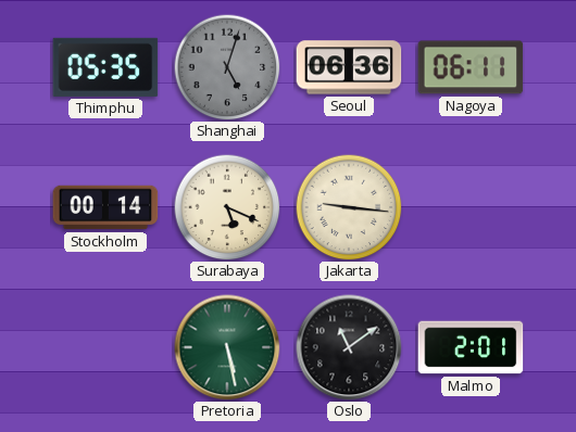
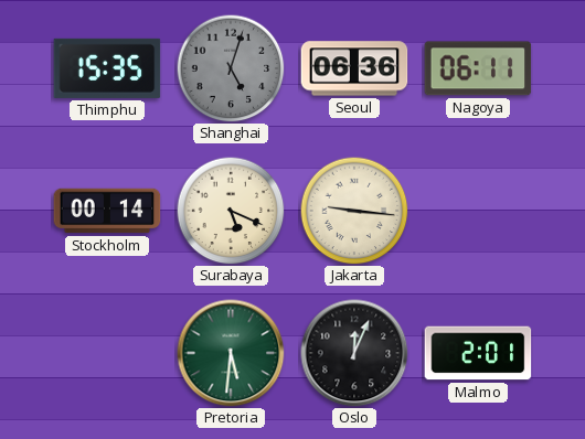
Thimphu: 05:35 -> 15:35
Pretoria: 5:28 -> 5:31
Oslo: 11:09 -> 12:04
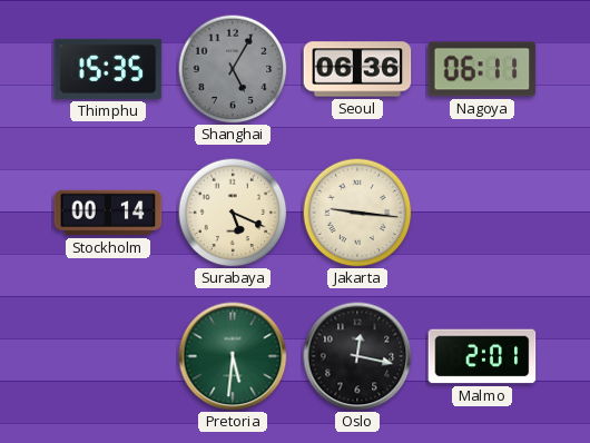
Shanghai: 5:03 -> 5:05
Oslo: 12:04 -> 12:17
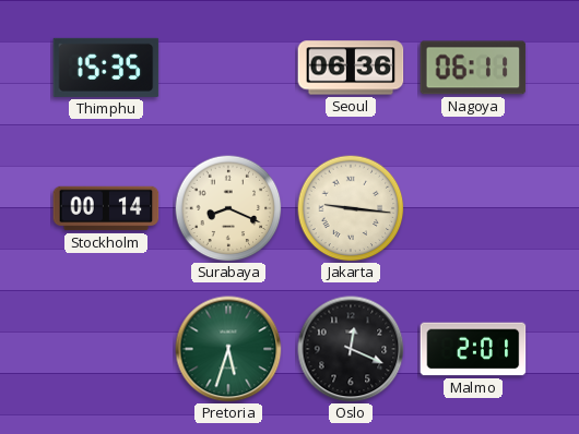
Shanghai: 5:05 -> none
Surabaya: 5:19 -> 8:19
Pretoria: 5:31 -> 5:33
Oslo: 12:17 -> 12:19
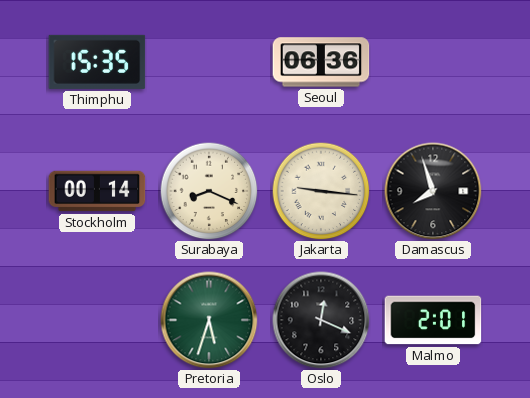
Nagoya: 06:11 -> none
Damascus: none -> 7:57
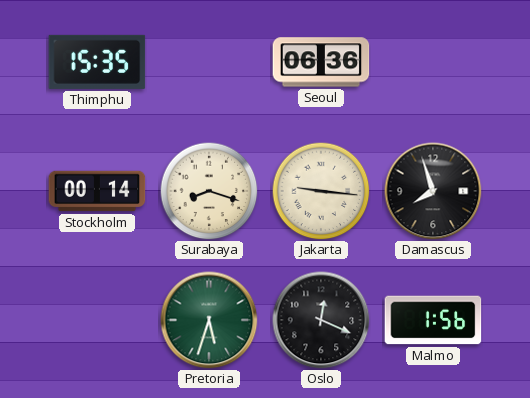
Surabaya: 8:19 -> 8:18
Malmo: 2:01 -> 1:56
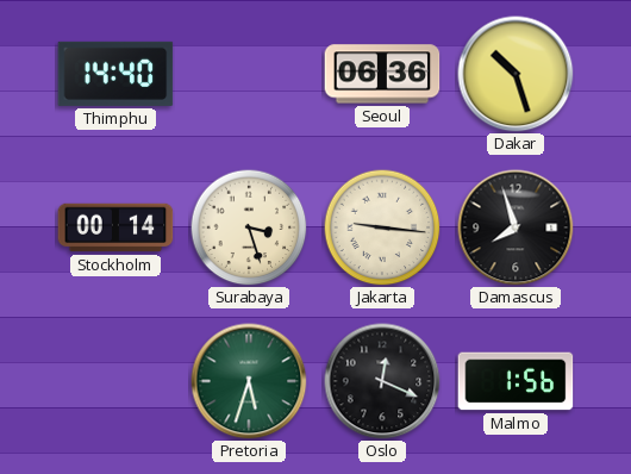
Thimphu: 15:35 -> 14:40
Dakar: none -> 10:27
Surabaya: 8:18 -> 3:27
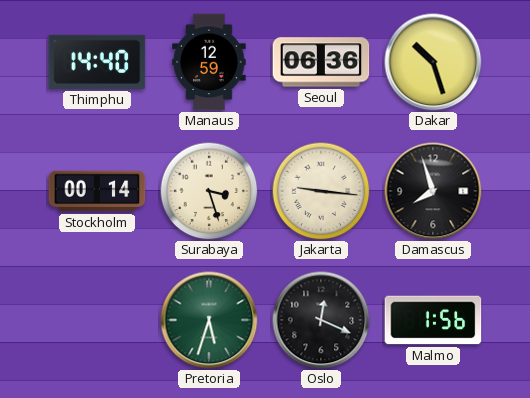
Manaus: none -> 12:59
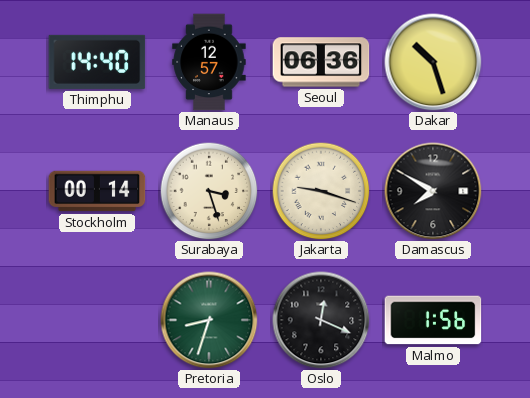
Manaus: 12:59 -> 12:57
Jakarta: 9:16 -> 9:18
Damascus: 7:57 -> 7:50
Pretoria: 5:33 -> 8:33
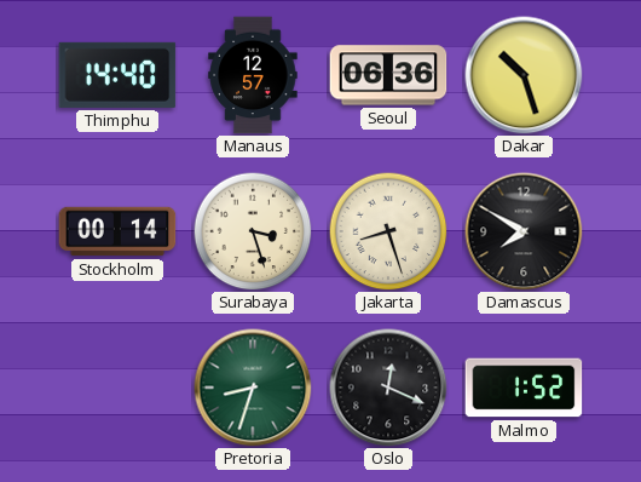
Jakarta: 9:18 -> 8:27
Malmo: 1:56 -> 1:52
